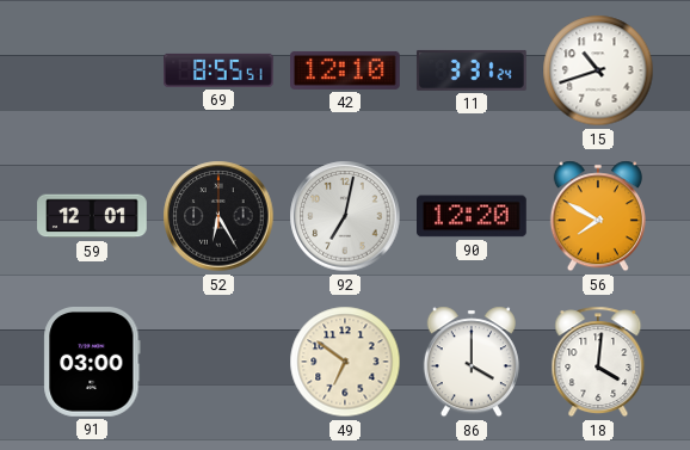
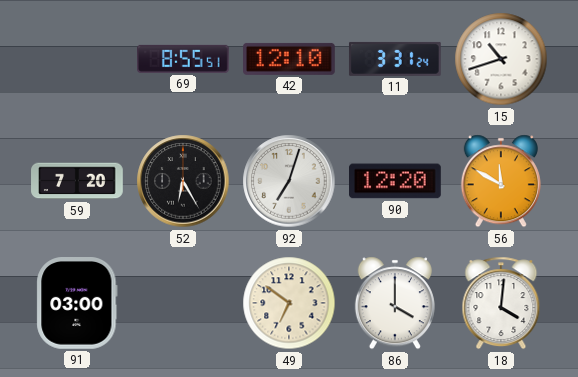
59: 12:01 -> 7:20
92: 7:02 -> 7:03
56: 7:50 -> 11:50
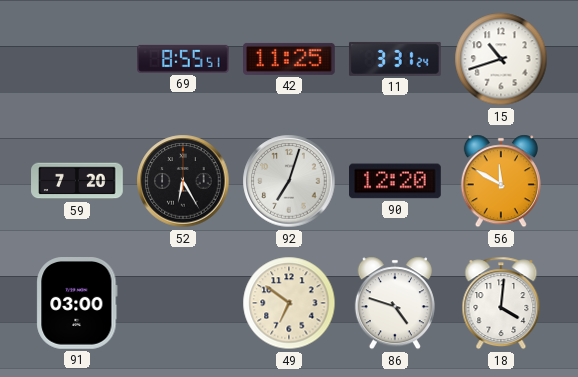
42: 12:10 -> 11:25
86: 4:00 -> 4:48
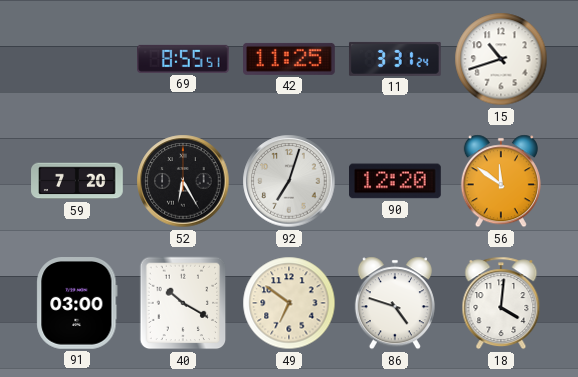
56: 11:50 -> 11:51
40: none -> 10:20
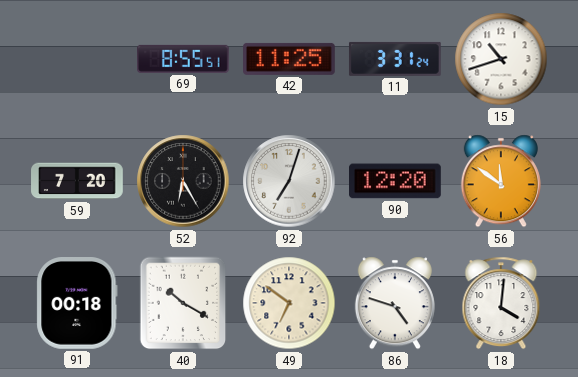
91: 03:00 -> 00:18
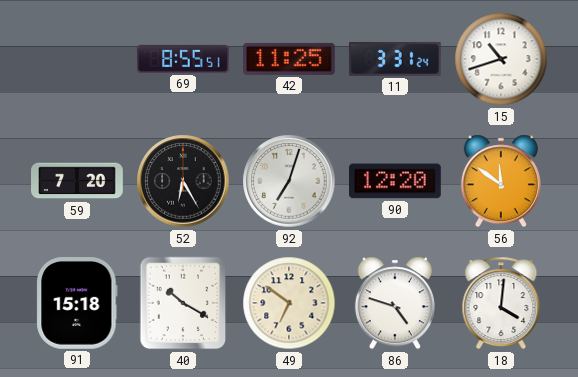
91: 00:18 -> 15:18
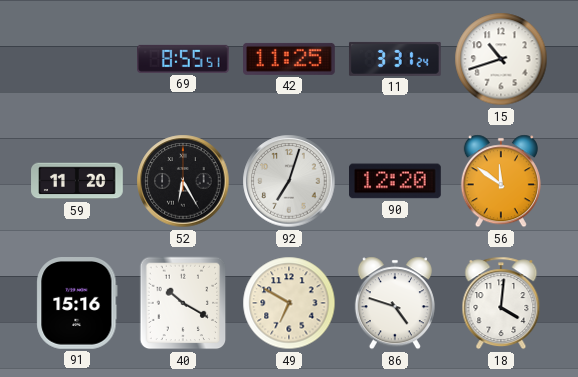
59: 7:20 -> 11:20
91: 15:18 -> 15:16
49: 6:51 -> 6:50
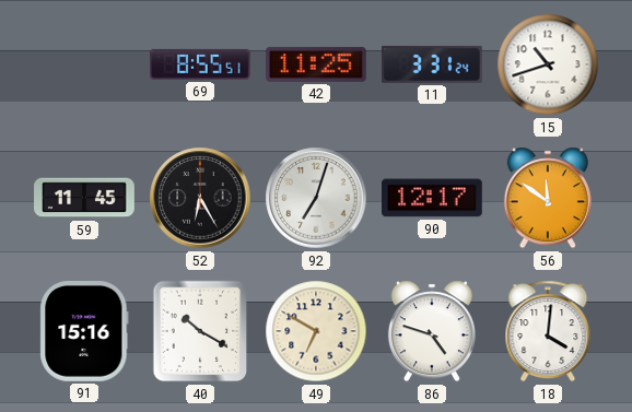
59: 11:20 -> 11:45
90: 12:20 -> 12:17
